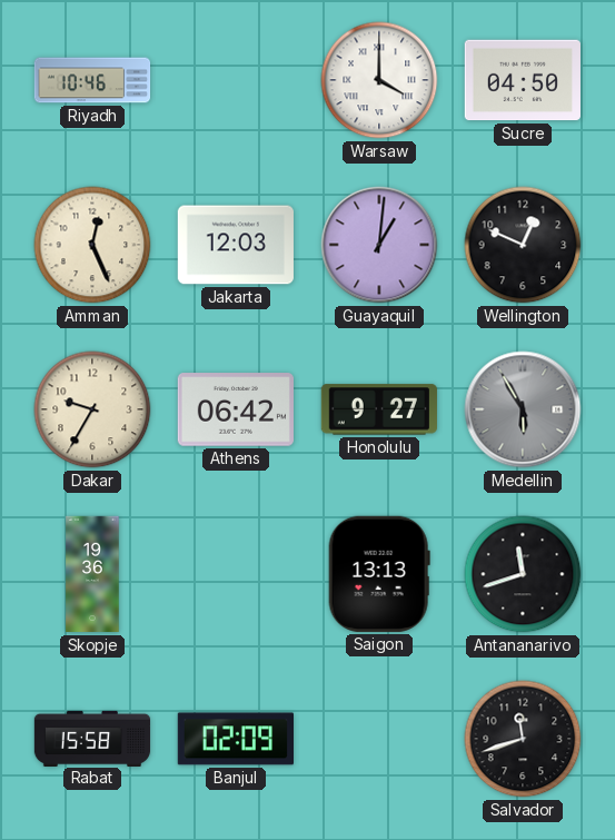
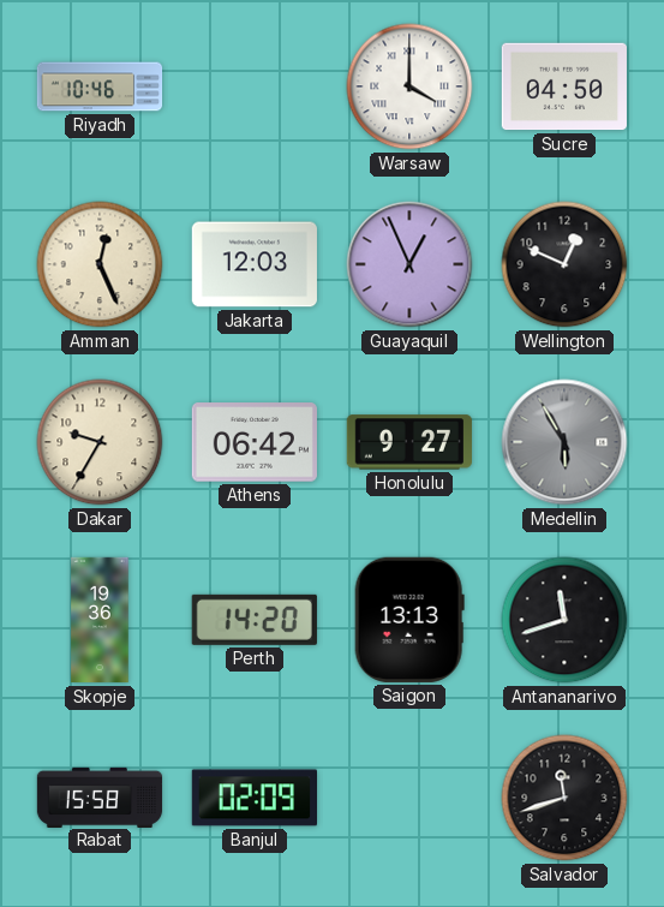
Guayaquil: 1:01 -> 12:56
Perth: none -> 14:20
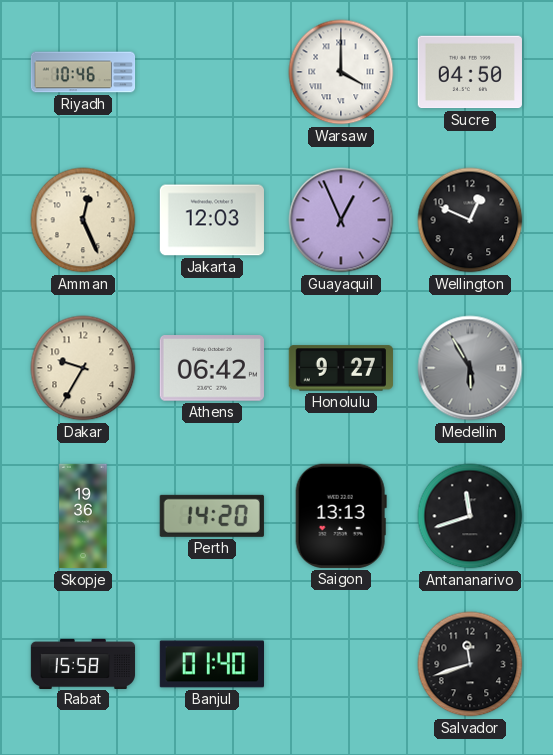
Banjul: 02:09 -> 01:40
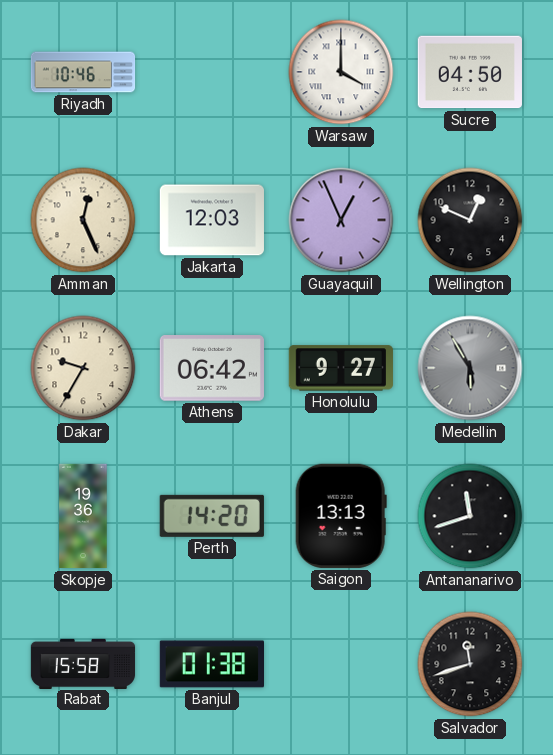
Banjul: 01:40 -> 01:38
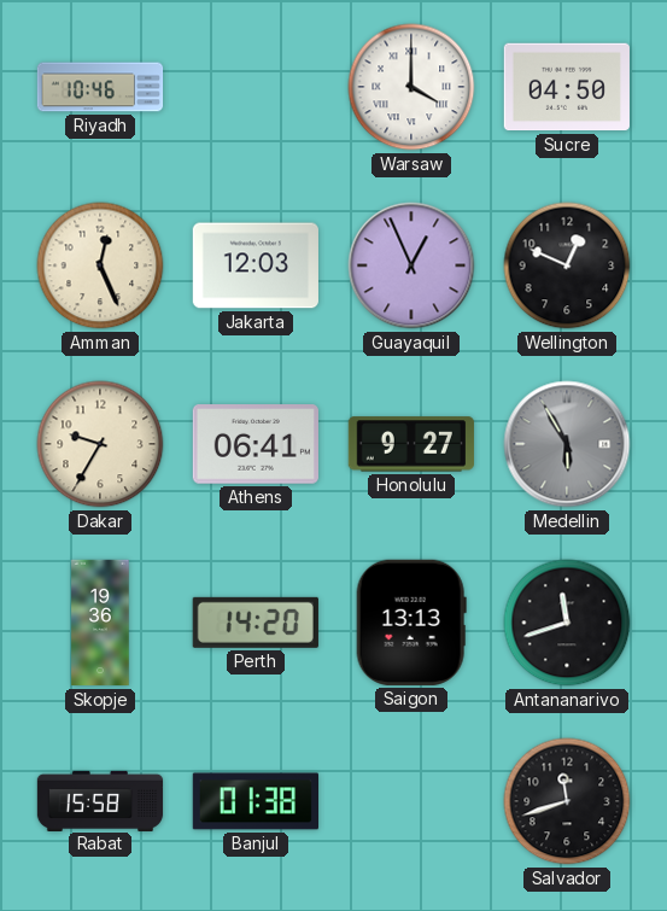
Athens: 06:42 -> 06:41
